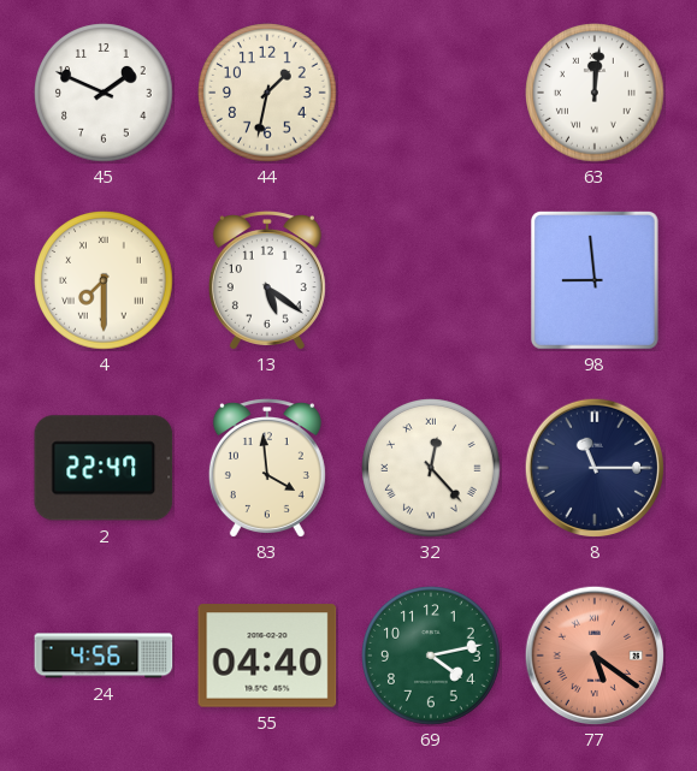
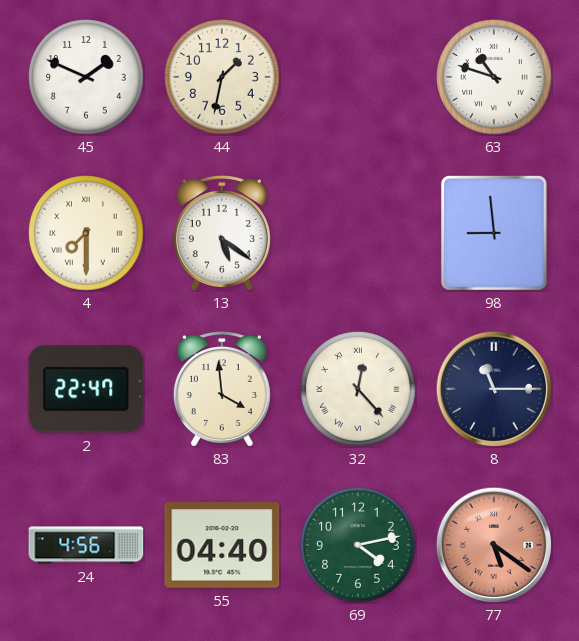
63: 12:01 -> 10:48
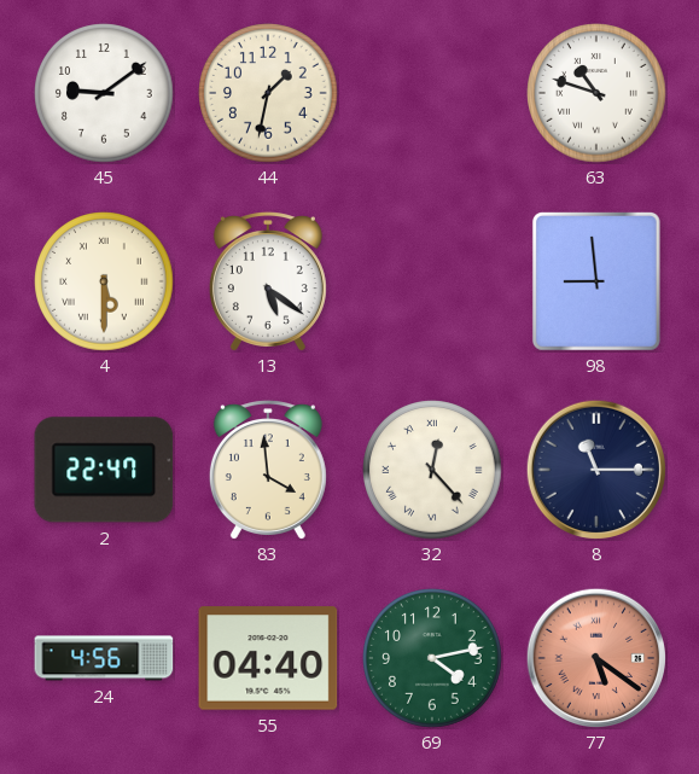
45: 1:49 -> 9:09
4: 7:30 -> 5:30
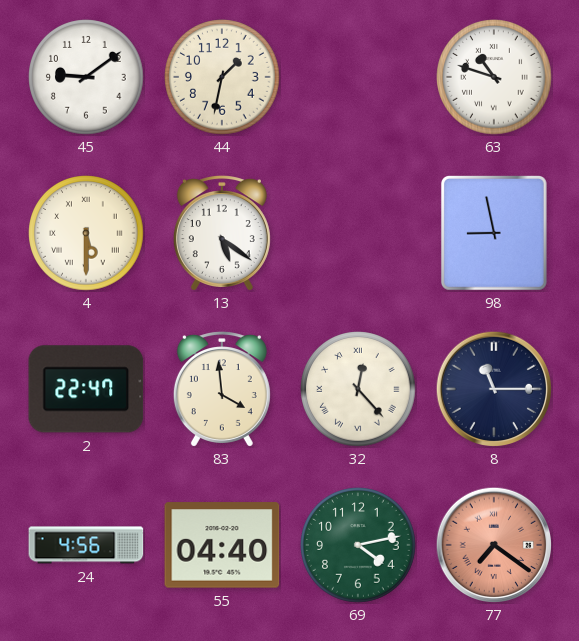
98: 8:59 -> 8:58
77: 5:21 -> 7:21
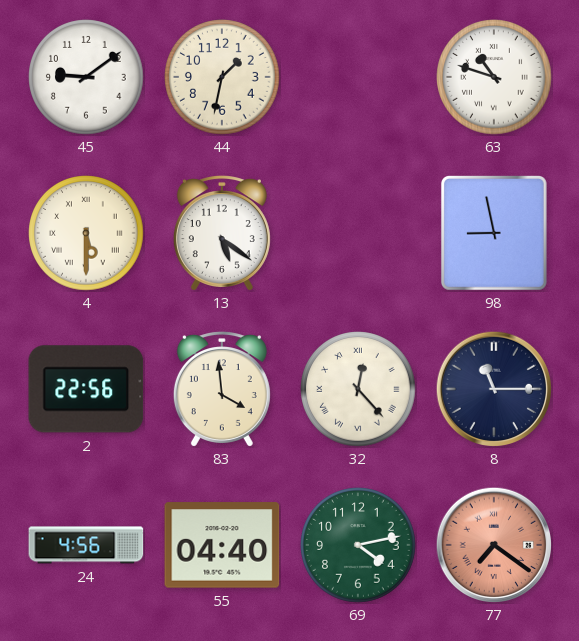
2: 22:47 -> 22:56
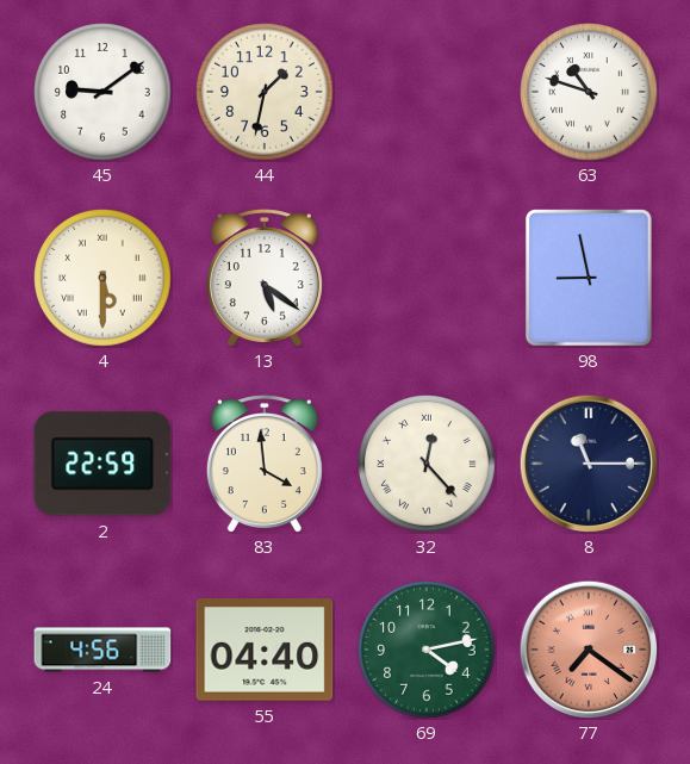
2: 22:56 -> 22:59
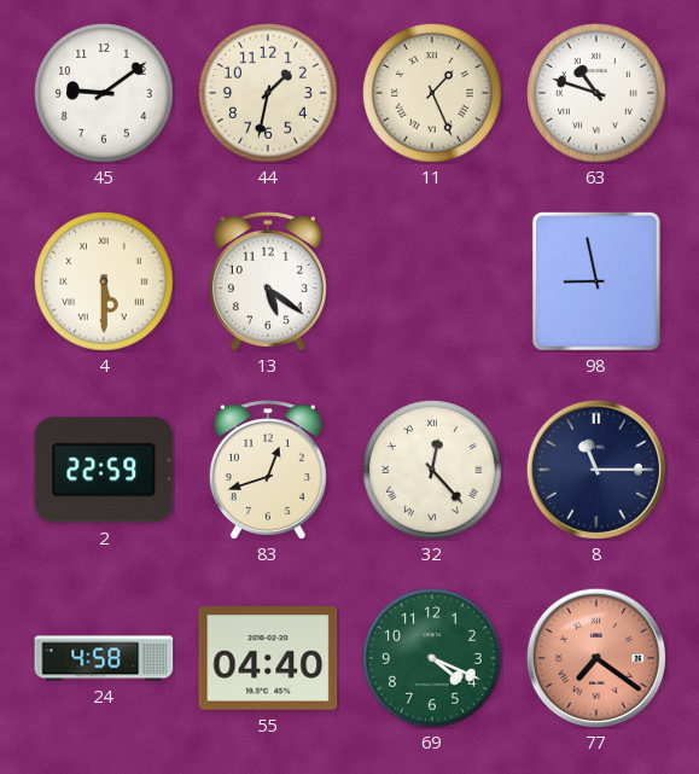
11: none -> 1:26
83: 3:59 -> 12:42
24: 4:56 -> 4:58
69: 4:13 -> 4:19
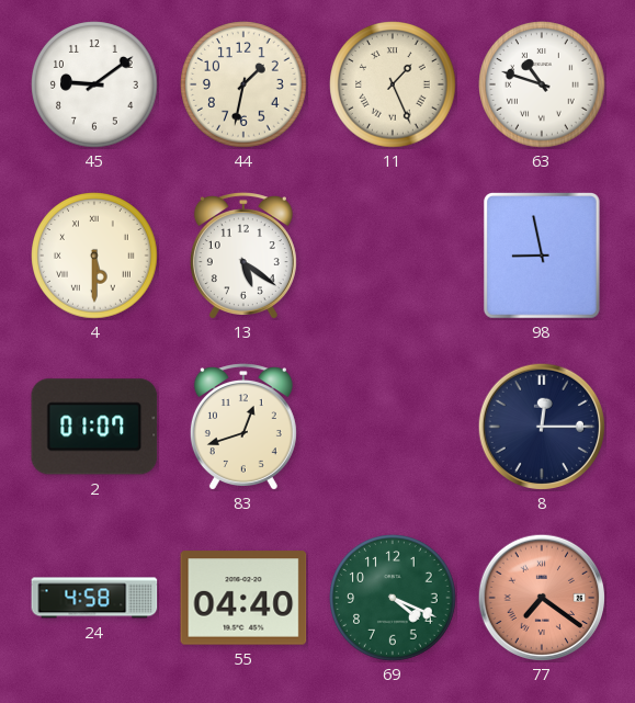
2: 22:59 -> 01:07
32: 12:23 -> none
8: 11:15 -> 12:15
